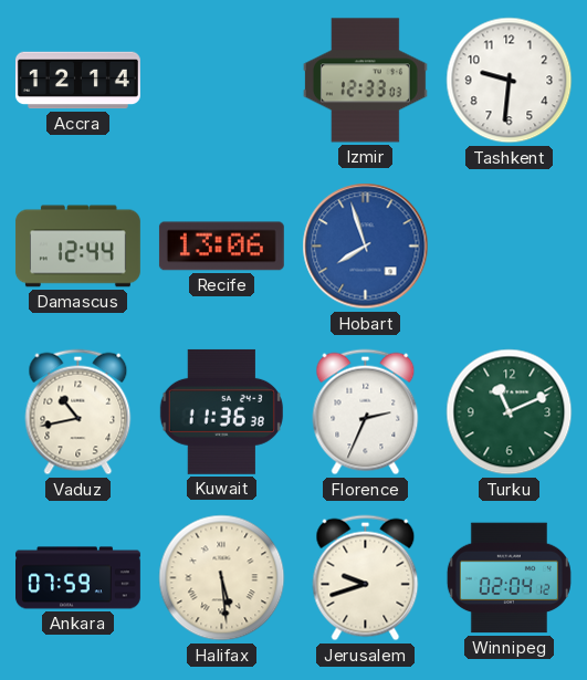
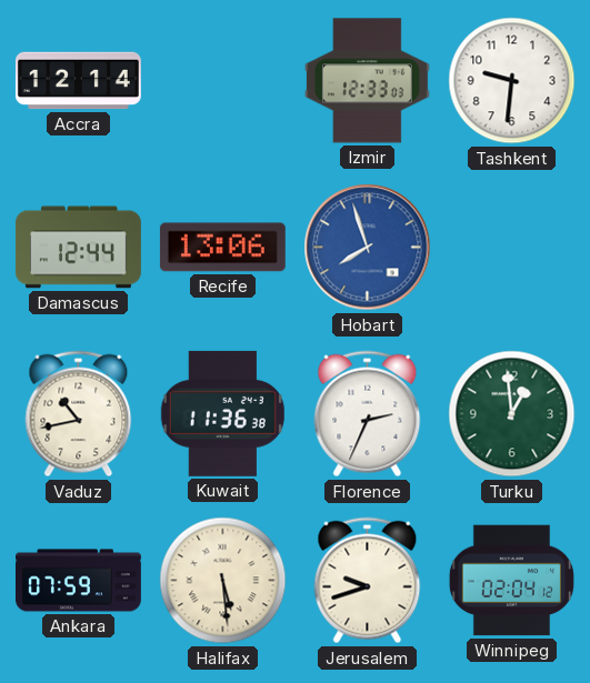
Turku: 11:11 -> 12:59
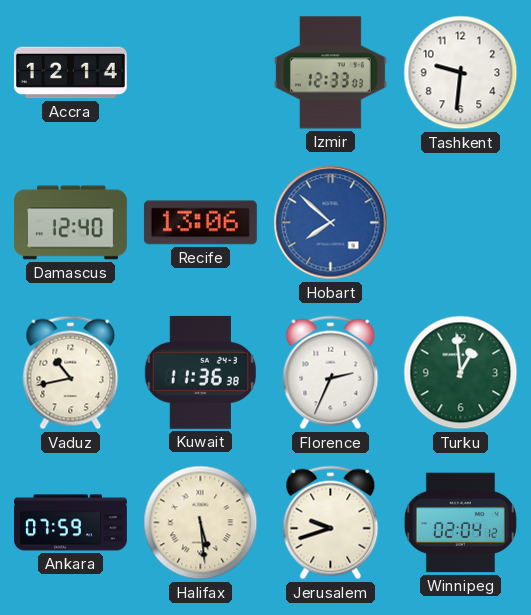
Damascus: 12:44 -> 12:40
Hobart: 7:57 -> 7:52
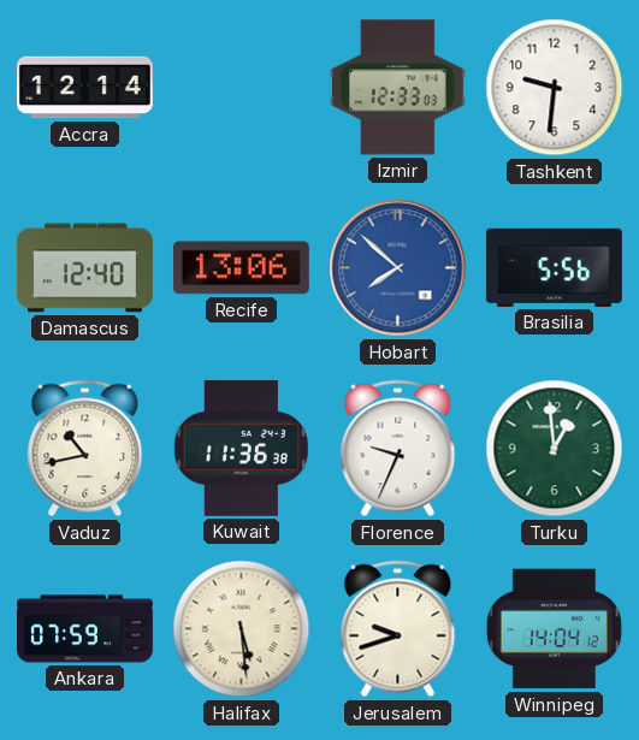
Brasilia: none -> 5:56
Florence: 2:34 -> 9:34
Winnipeg: 02:04 -> 14:04
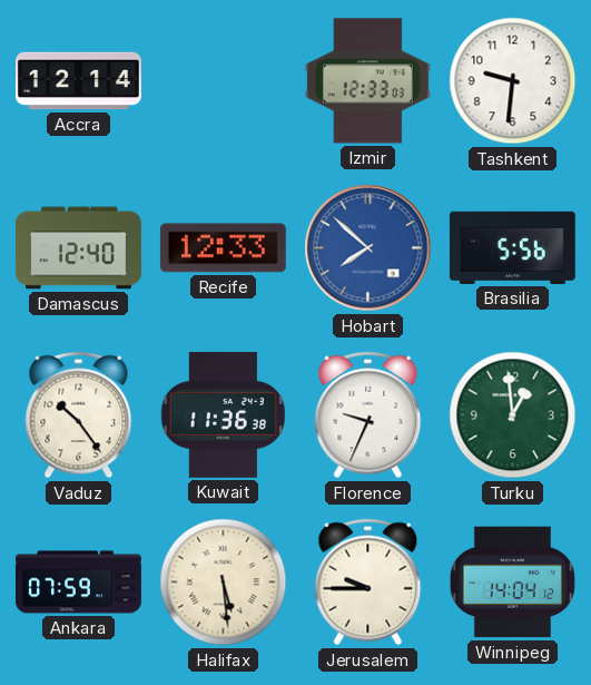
Recife: 13:06 -> 12:33
Vaduz: 10:43 -> 10:24
Jerusalem: 9:42 -> 9:45
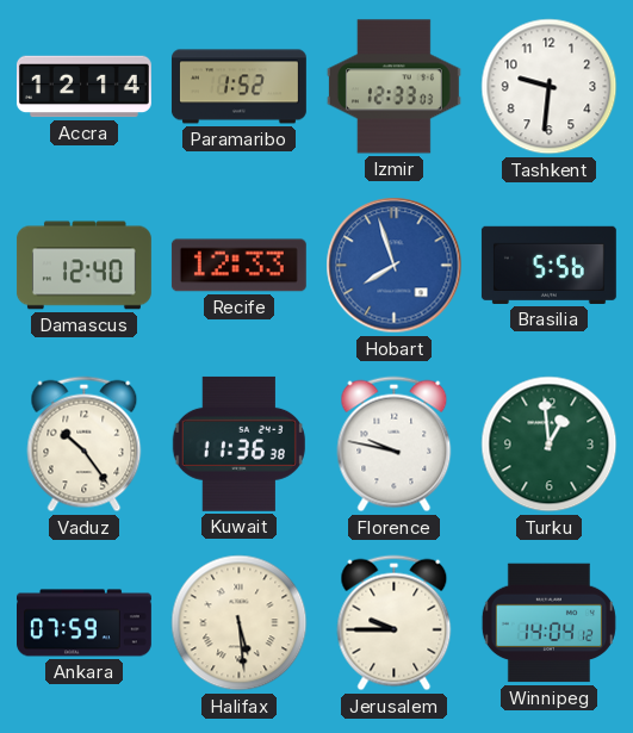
Paramaribo: none -> 1:52
Hobart: 7:52 -> 7:57
Florence: 9:34 -> 9:47
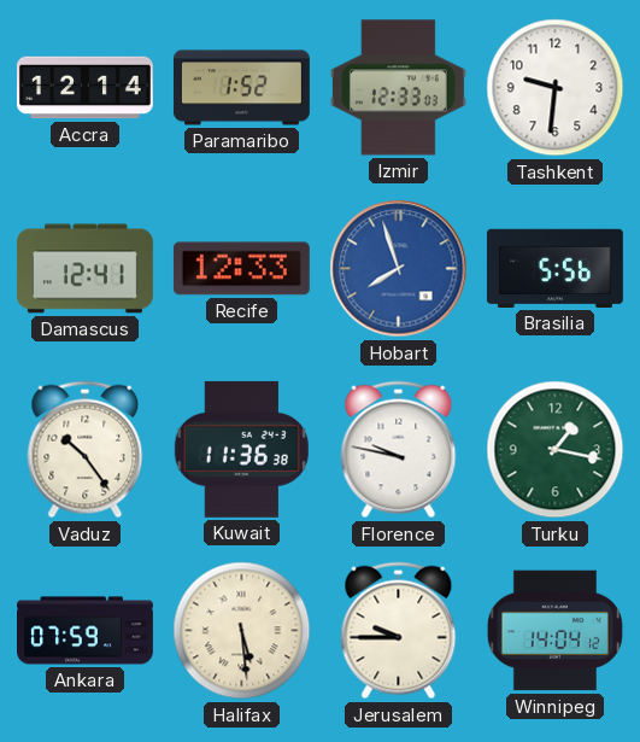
Damascus: 12:40 -> 12:41
Turku: 12:59 -> 1:17
